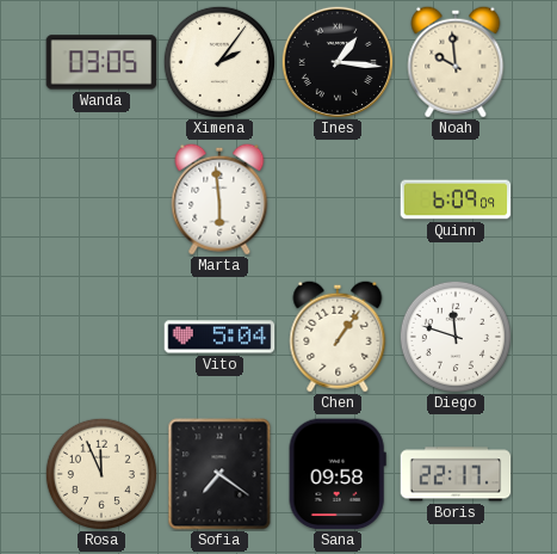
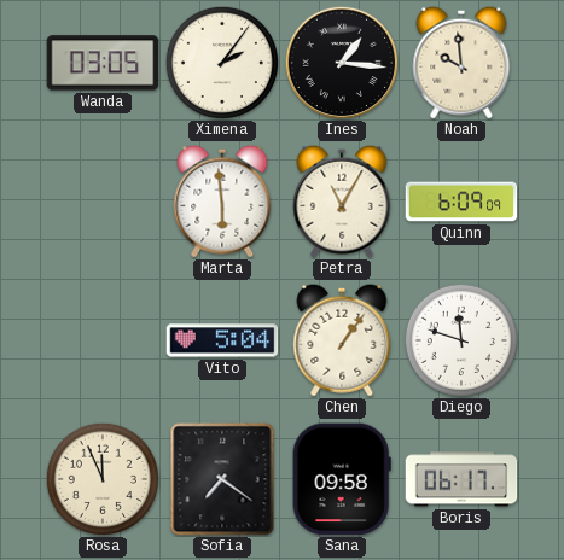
Petra: none -> 11:05
Boris: 22:17 -> 06:17
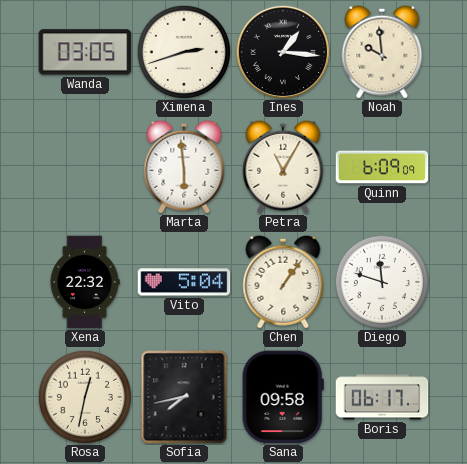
Ximena: 2:06 -> 2:42
Xena: none -> 22:32
Rosa: 11:56 -> 12:32
Sofia: 7:21 -> 7:43
